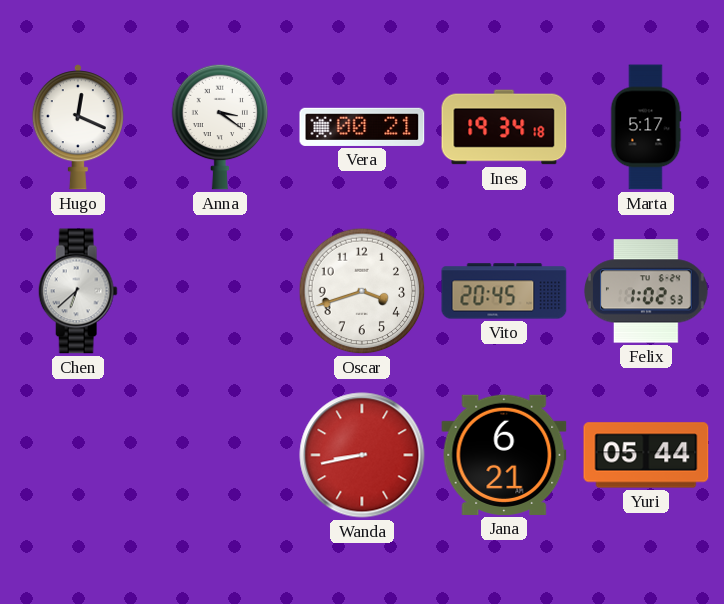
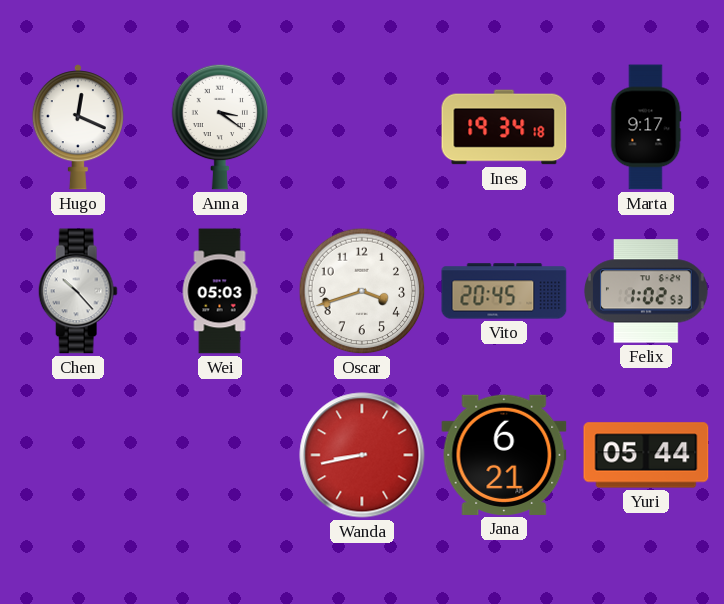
Vera: 00:21 -> none
Marta: 5:17 -> 9:17
Chen: 6:38 -> 10:23
Wei: none -> 05:03
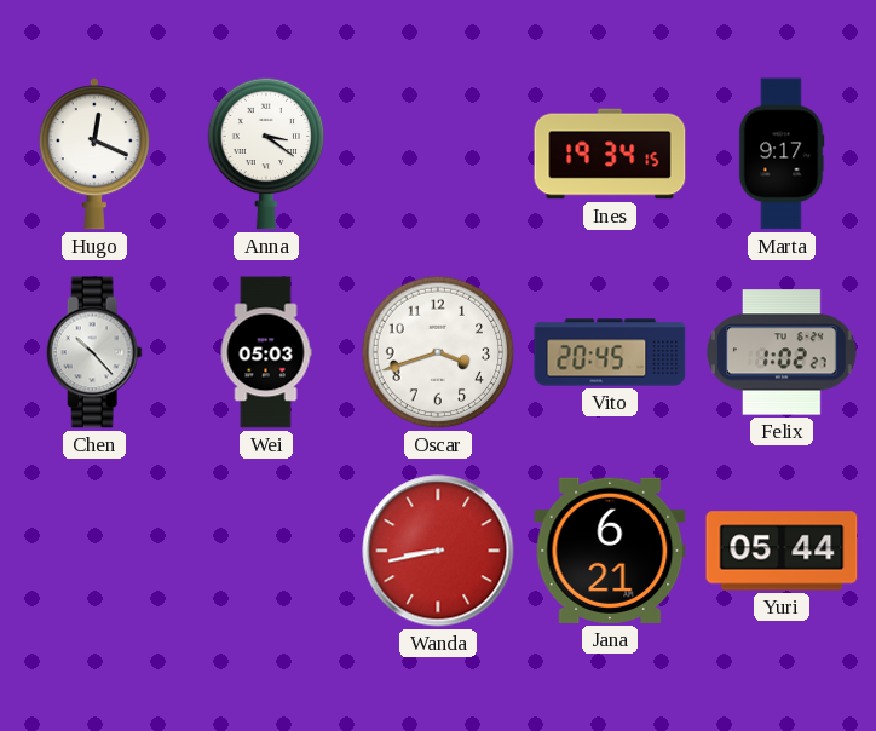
Ines: 19:34:18 -> 19:34:15
Felix: 1:02:53 -> 1:02:27
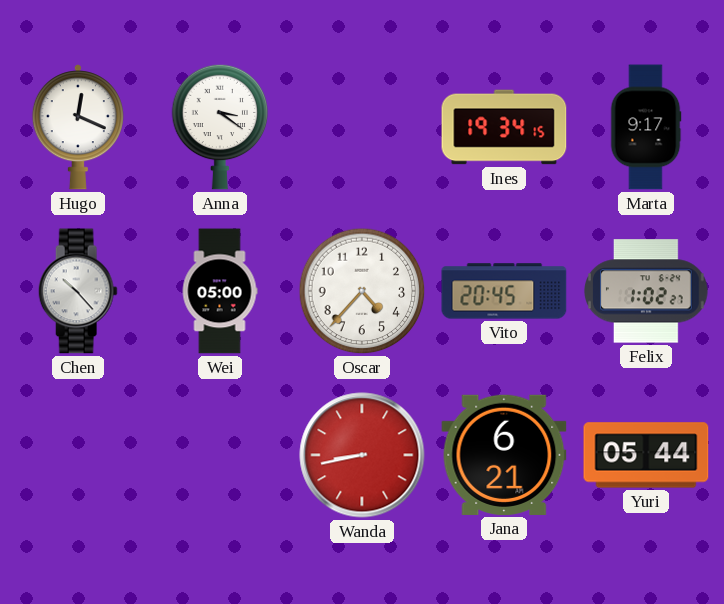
Wei: 05:03 -> 05:00
Oscar: 3:42 -> 4:37
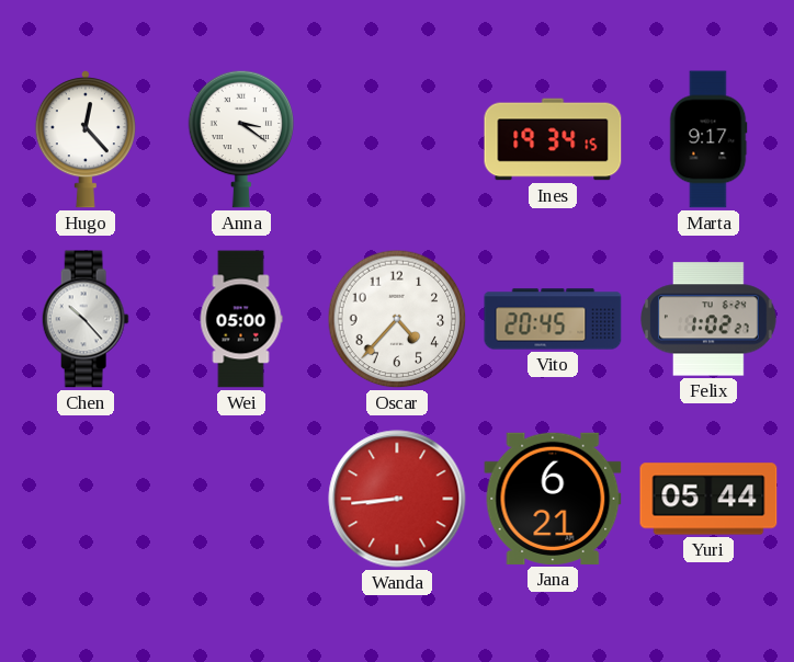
Hugo: 12:19 -> 12:23
Wanda: 8:43 -> 8:44
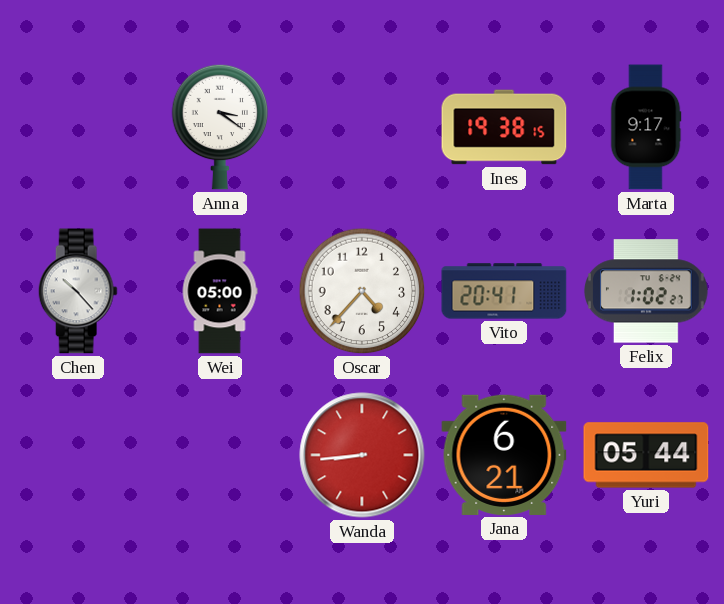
Hugo: 12:23 -> none
Ines: 19:34 -> 19:38
Vito: 20:45 -> 20:41
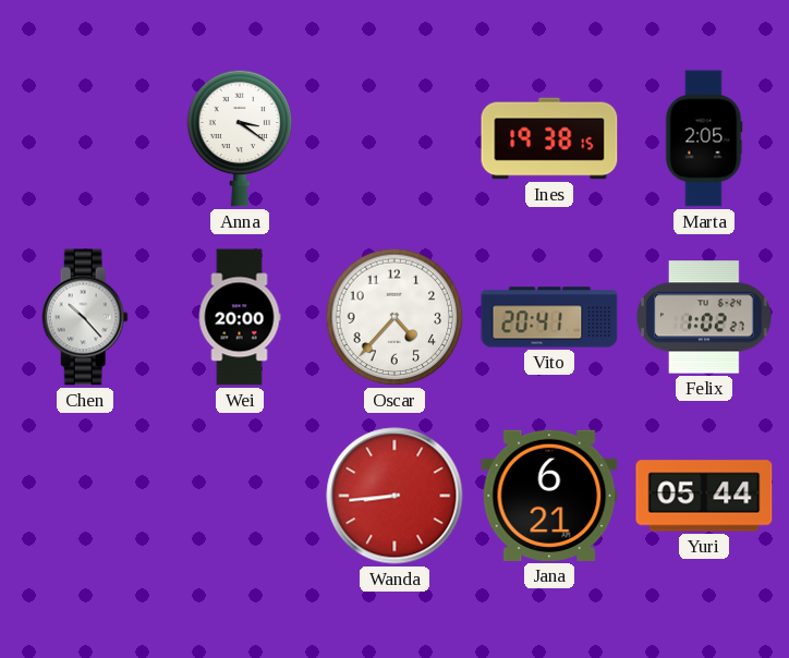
Marta: 9:17 -> 2:05
Wei: 05:00 -> 20:00
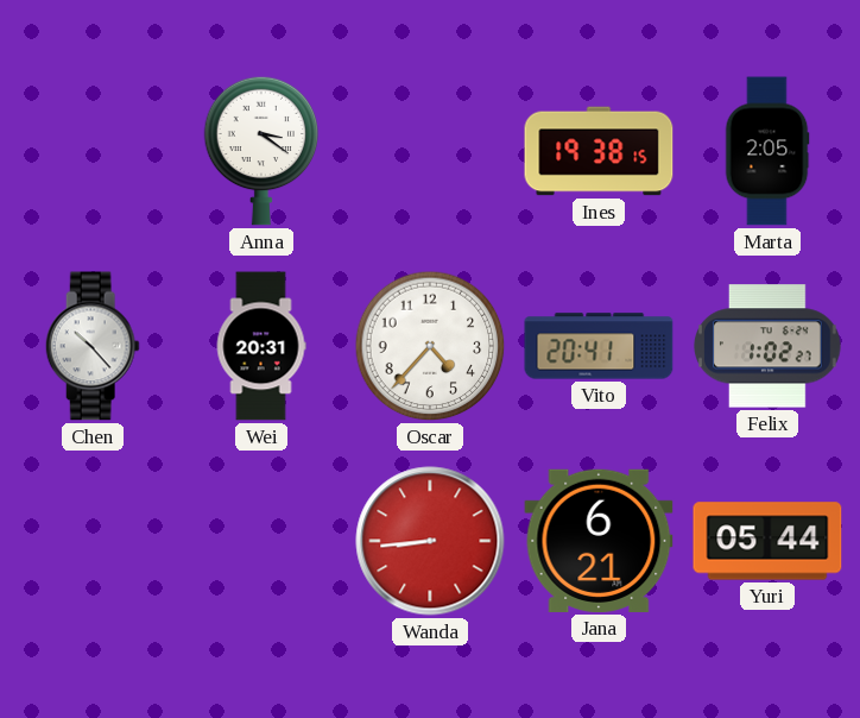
Wei: 20:00 -> 20:31
